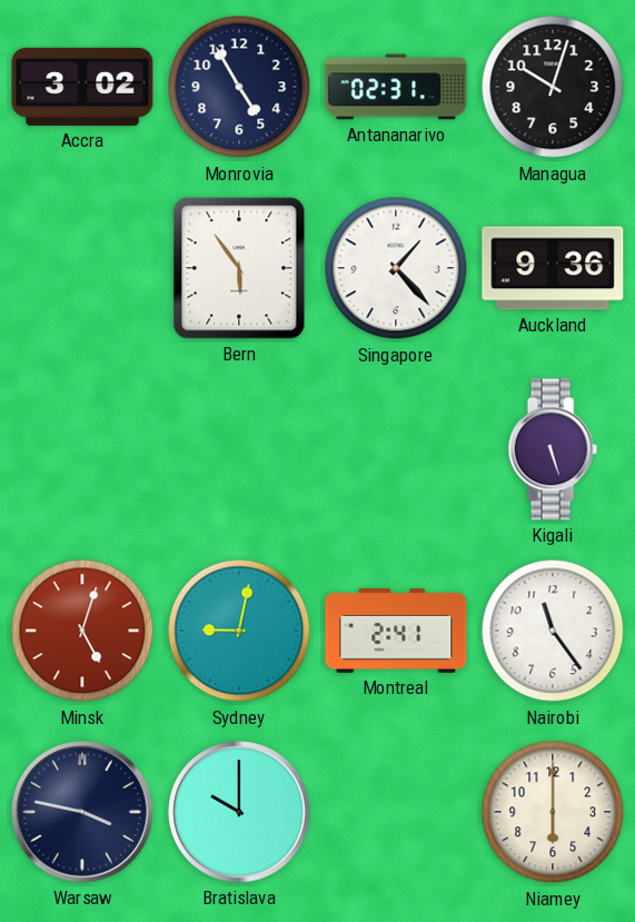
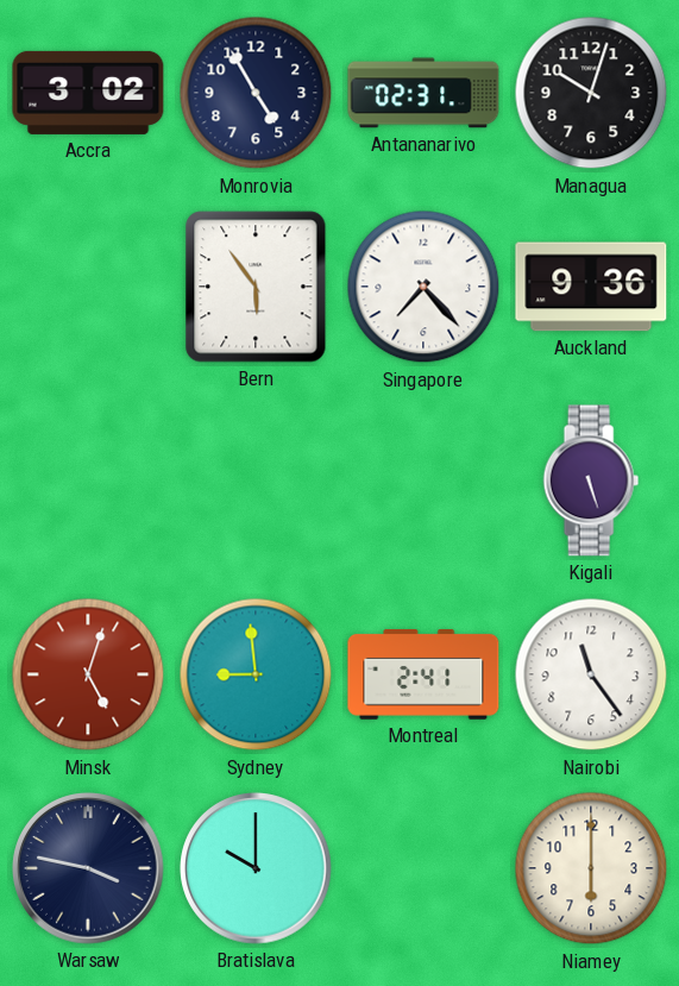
Singapore: 1:23 -> 7:23
Sydney: 9:02 -> 8:59
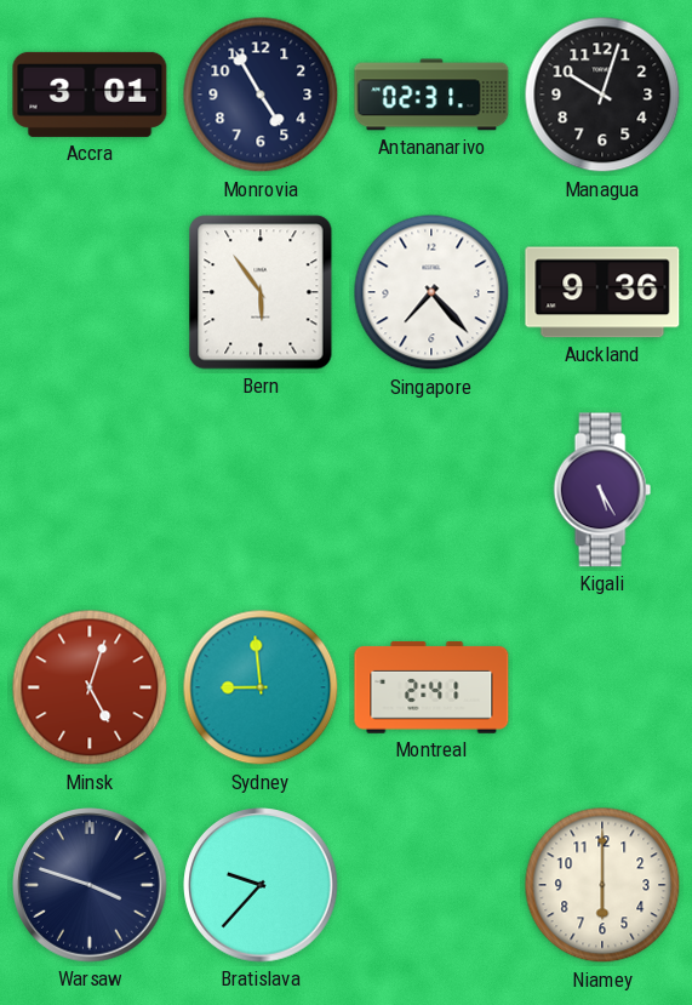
Accra: 3:02 -> 3:01
Kigali: 5:27 -> 5:25
Nairobi: 11:24 -> none
Warsaw: 3:47 -> 3:48
Bratislava: 10:00 -> 9:37
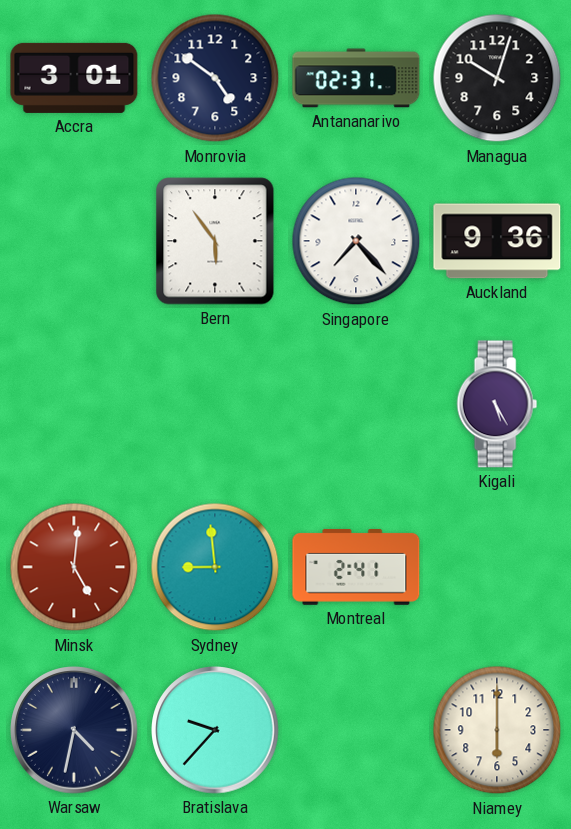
Monrovia: 4:55 -> 4:51
Minsk: 5:03 -> 5:01
Warsaw: 3:48 -> 4:32
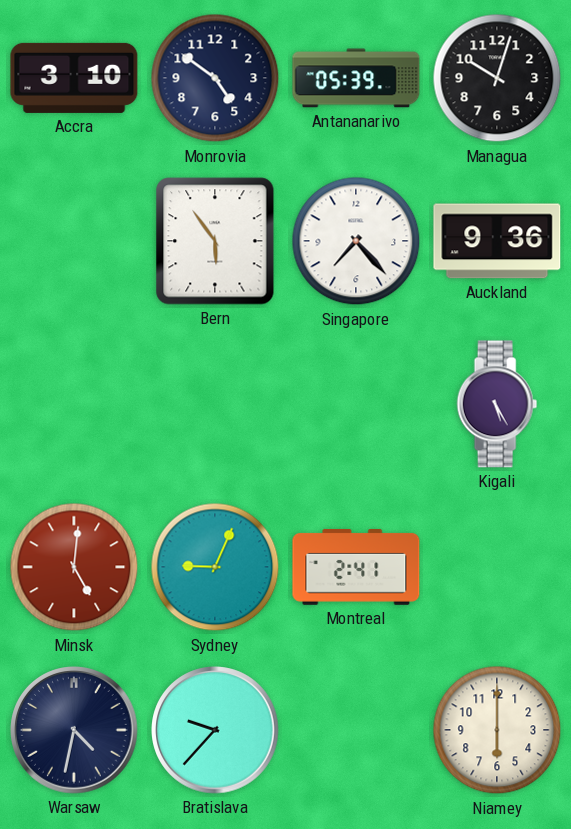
Accra: 3:01 -> 3:10
Antananarivo: 02:31 -> 05:39
Sydney: 8:59 -> 9:04
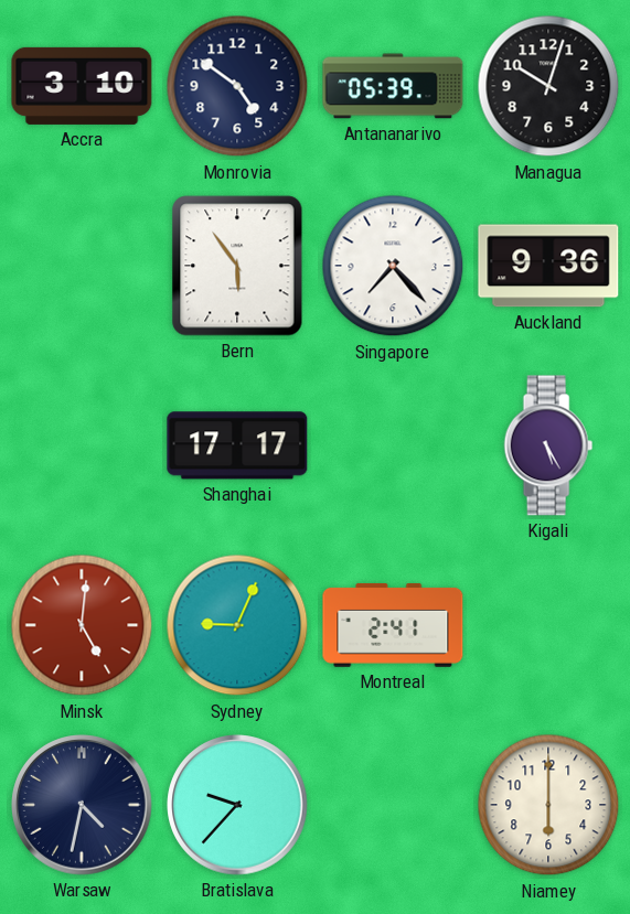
Shanghai: none -> 17:17
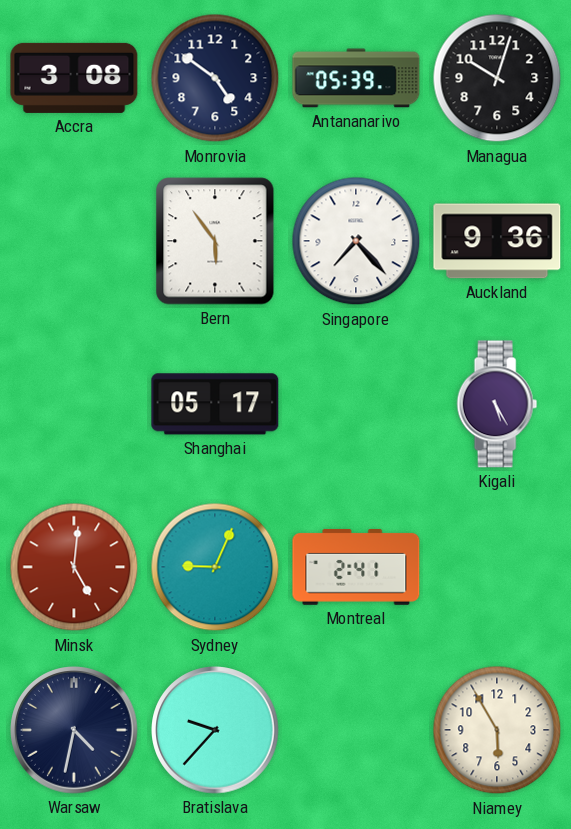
Accra: 3:10 -> 3:08
Shanghai: 17:17 -> 05:17
Niamey: 6:00 -> 5:55
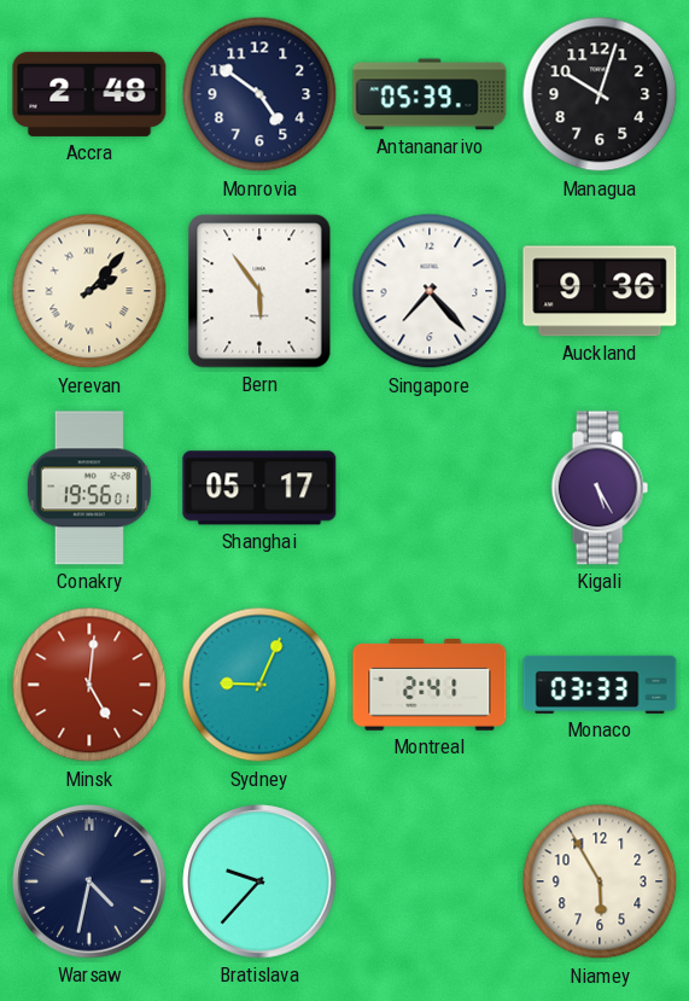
Accra: 3:08 -> 2:48
Yerevan: none -> 2:07
Conakry: none -> 19:56
Monaco: none -> 03:33
